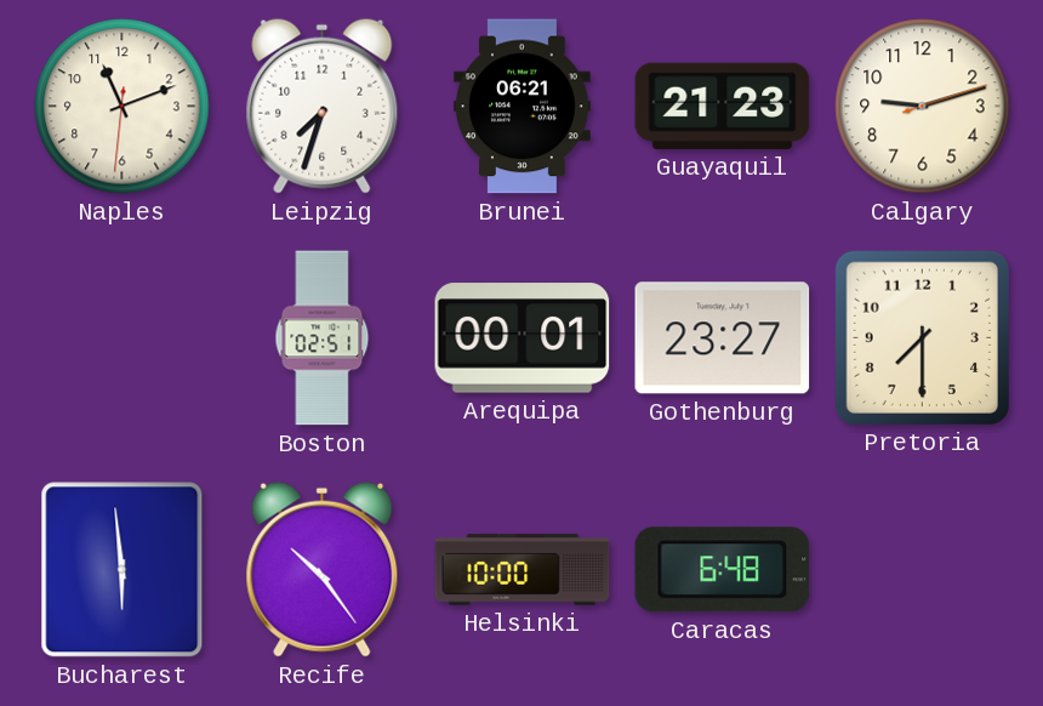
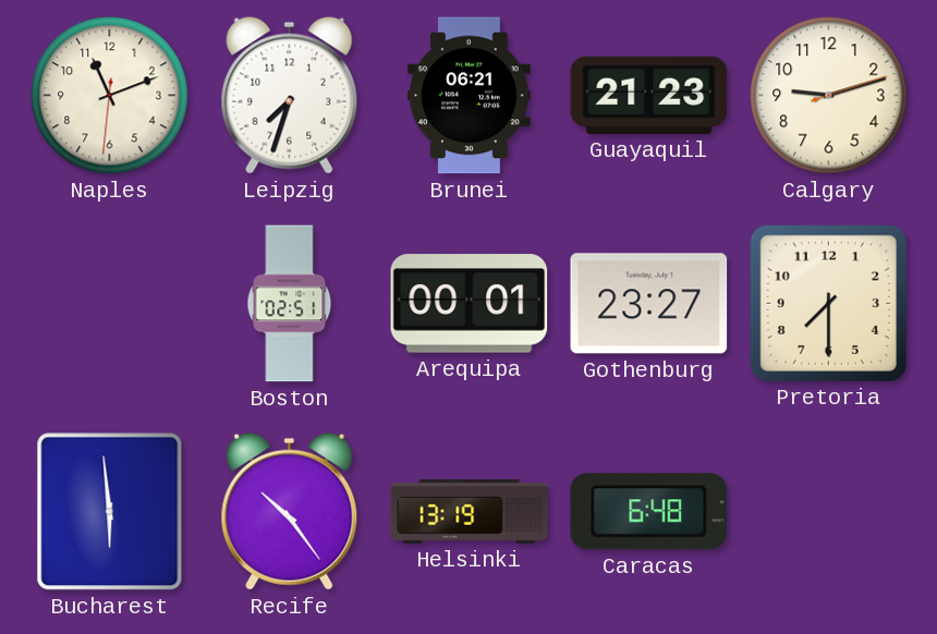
Helsinki: 10:00 -> 13:19
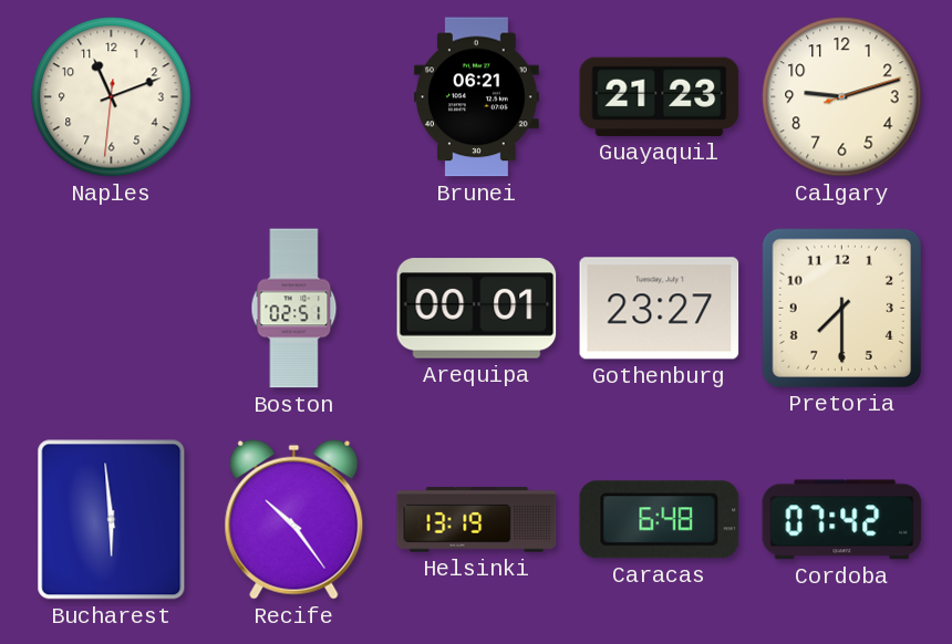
Leipzig: 7:33 -> none
Cordoba: none -> 07:42
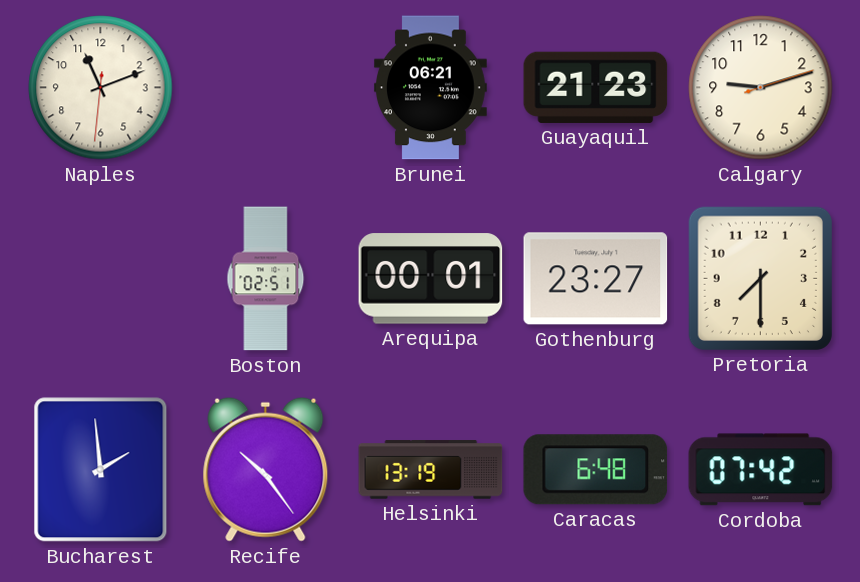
Bucharest: 5:59 -> 1:59
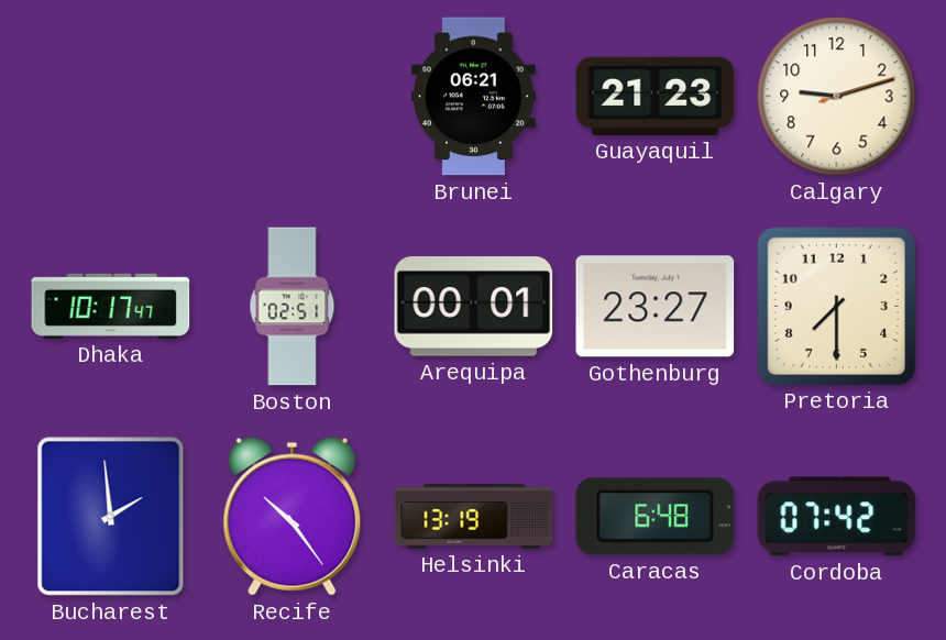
Naples: 11:11 -> none
Dhaka: none -> 10:17
